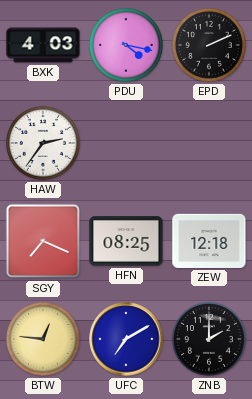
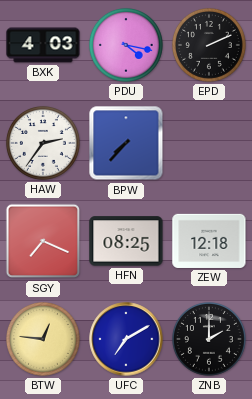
BPW: none -> 7:37
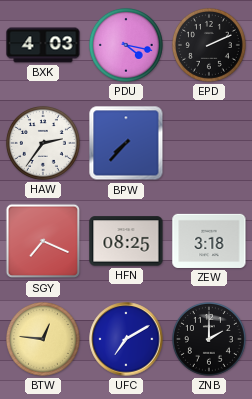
ZEW: 12:18 -> 3:18
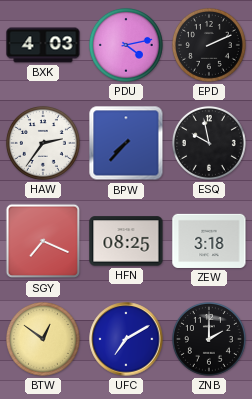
PDU: 4:17 -> 4:13
ESQ: none -> 9:58
BTW: 12:46 -> 12:51
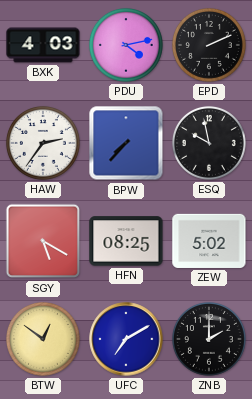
SGY: 7:19 -> 5:20
ZEW: 3:18 -> 5:02
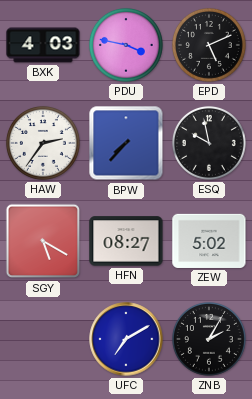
PDU: 4:13 -> 3:47
EPD: 2:11 -> 5:11
HFN: 08:25 -> 08:27
BTW: 12:51 -> none
ZNB: 2:00 -> 2:05
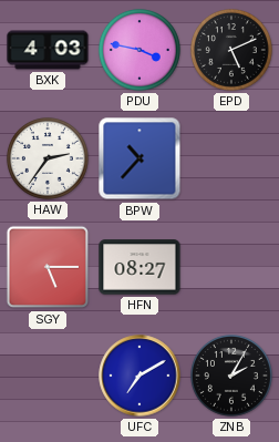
BPW: 7:37 -> 10:37
ESQ: 9:58 -> none
SGY: 5:20 -> 5:15
ZEW: 5:02 -> none
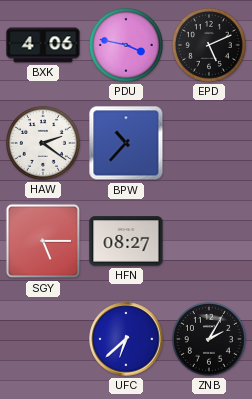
BXK: 4:03 -> 4:06
HAW: 2:36 -> 2:21
UFC: 7:10 -> 6:38
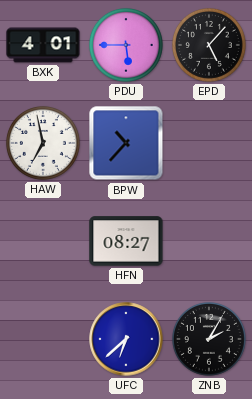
BXK: 4:06 -> 4:01
PDU: 3:47 -> 5:45
EPD: 5:11 -> 5:07
HAW: 2:21 -> 6:58
SGY: 5:15 -> none
